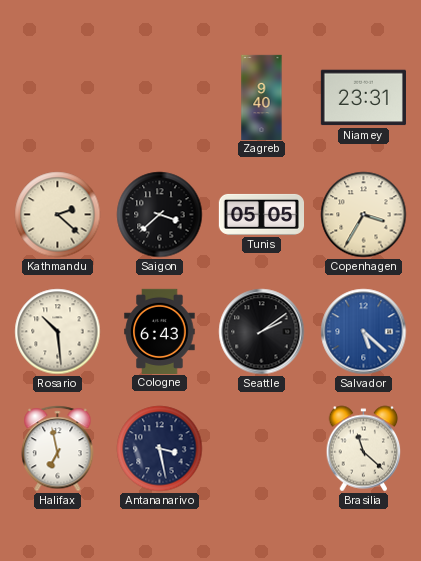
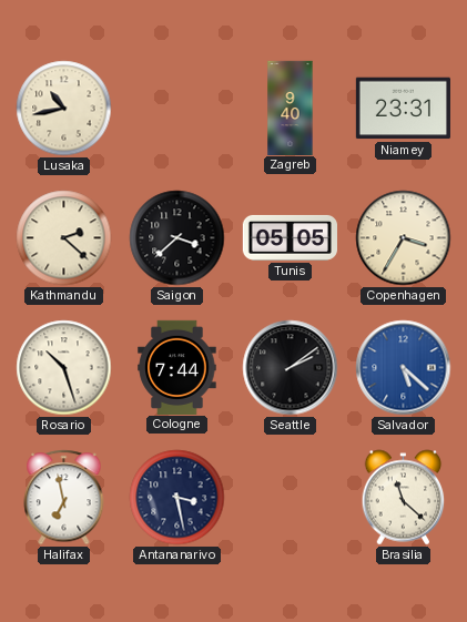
Lusaka: none -> 10:43
Rosario: 10:29 -> 10:27
Cologne: 6:43 -> 7:44
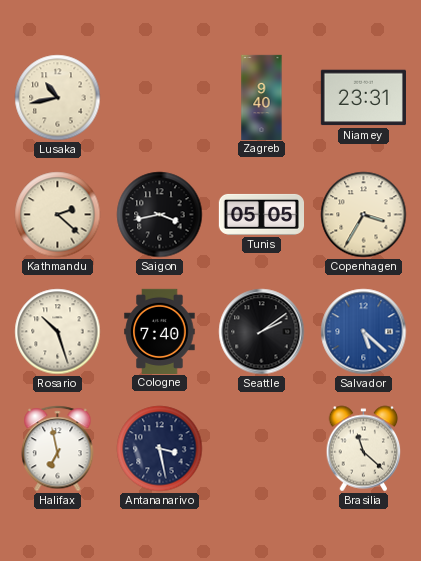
Saigon: 3:38 -> 3:43
Cologne: 7:44 -> 7:40
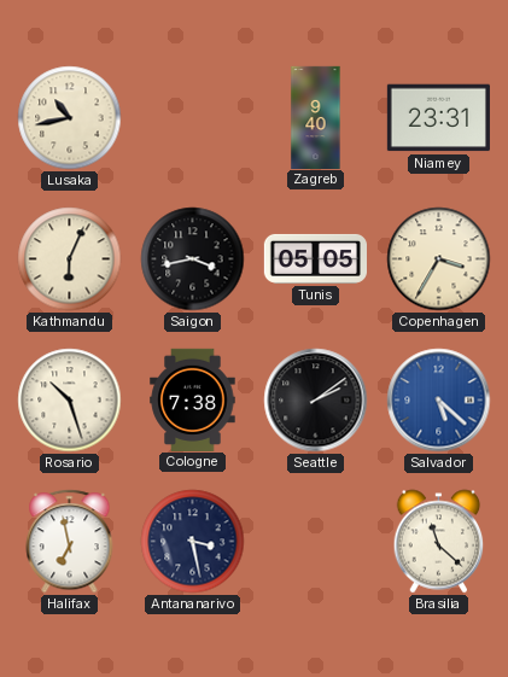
Kathmandu: 2:22 -> 6:04
Cologne: 7:40 -> 7:38
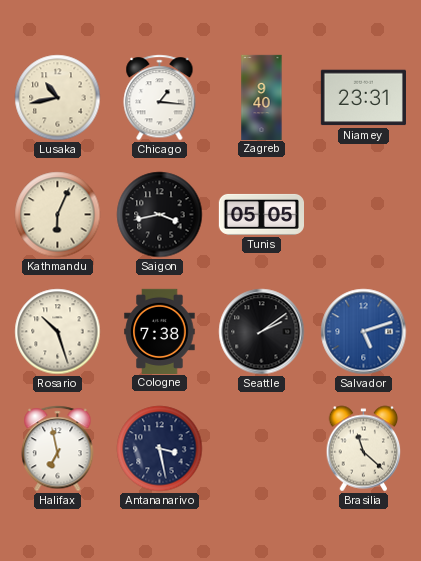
Chicago: none -> 1:16
Copenhagen: 3:35 -> none
Salvador: 5:22 -> 5:12
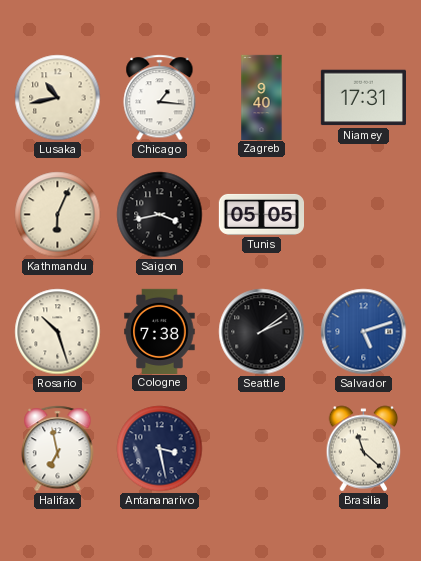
Niamey: 23:31 -> 17:31
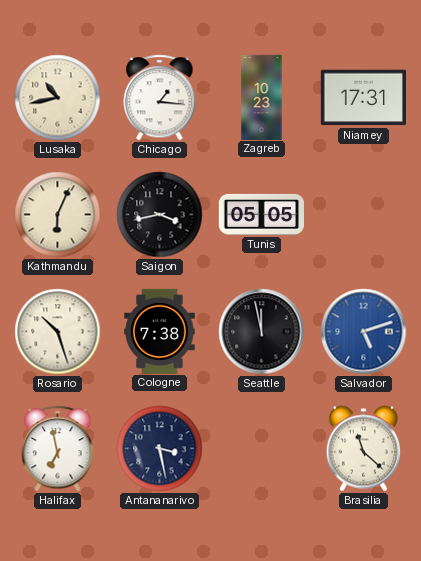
Zagreb: 9:40 -> 10:23
Seattle: 2:09 -> 11:58
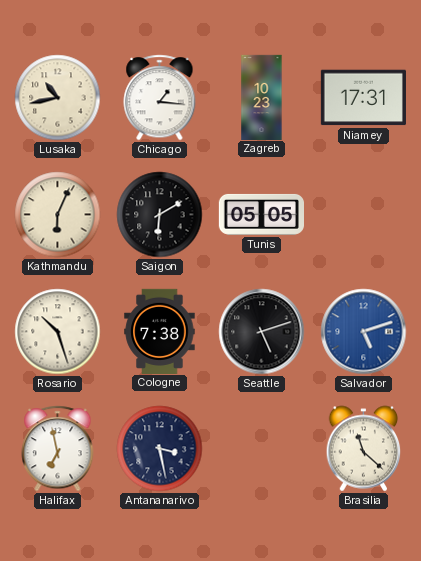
Saigon: 3:43 -> 6:10
Seattle: 11:58 -> 5:12
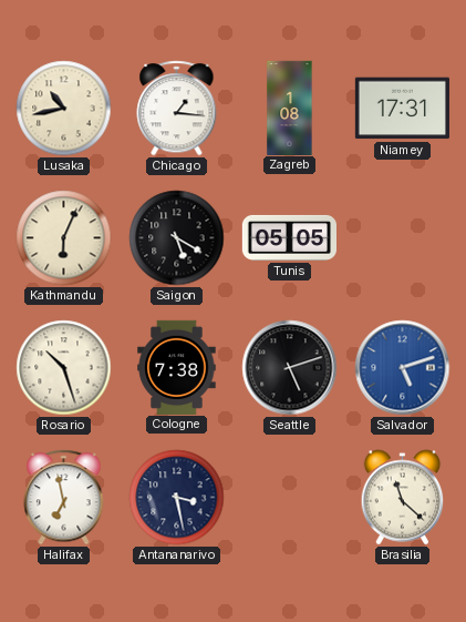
Zagreb: 10:23 -> 1:08
Saigon: 6:10 -> 5:20
